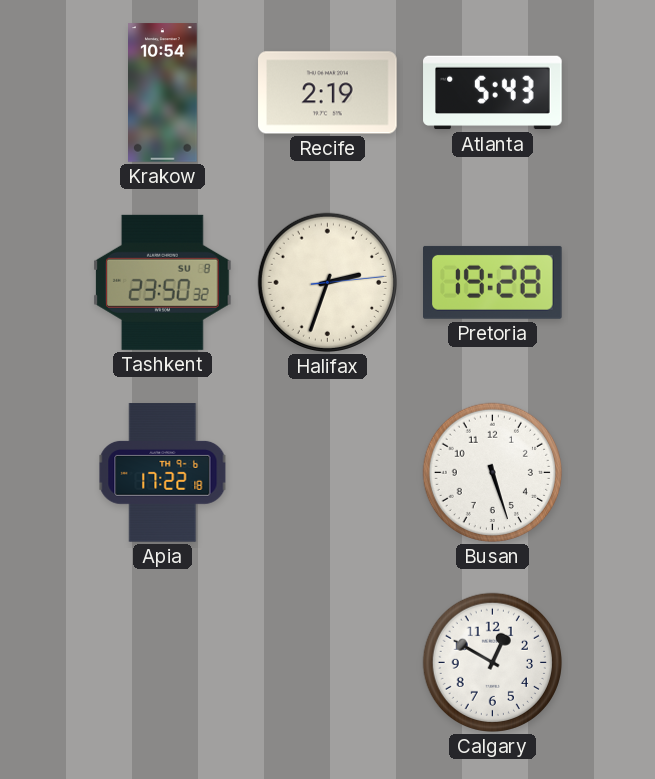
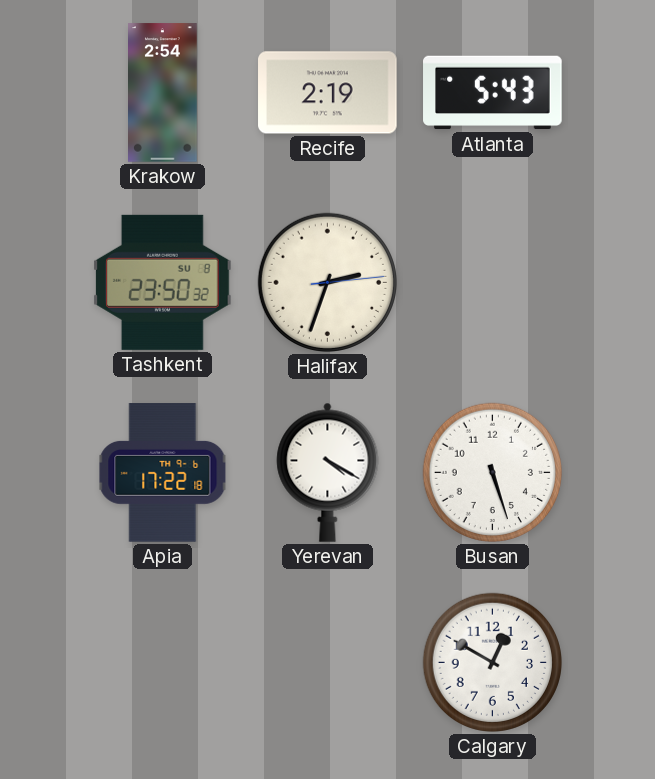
Krakow: 10:54 -> 2:54
Pretoria: 19:28 -> none
Yerevan: none -> 4:20
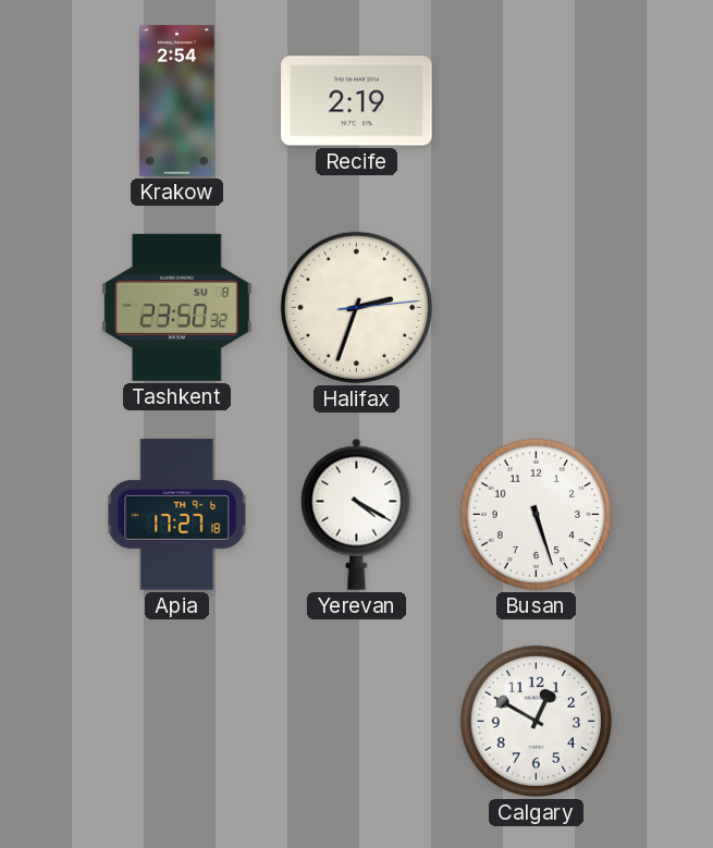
Atlanta: 5:43 -> none
Apia: 17:22 -> 17:27
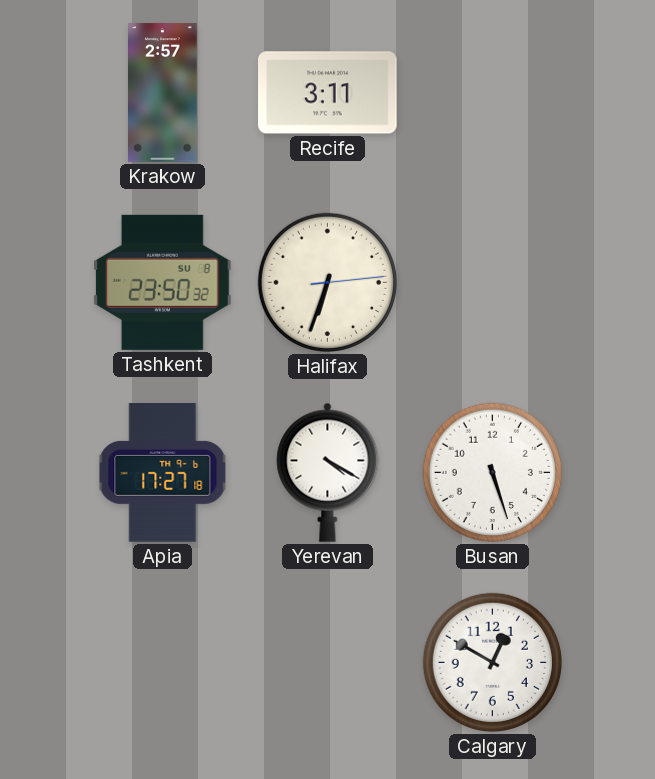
Krakow: 2:54 -> 2:57
Recife: 2:19 -> 3:11
Halifax: 2:33 -> 6:33
